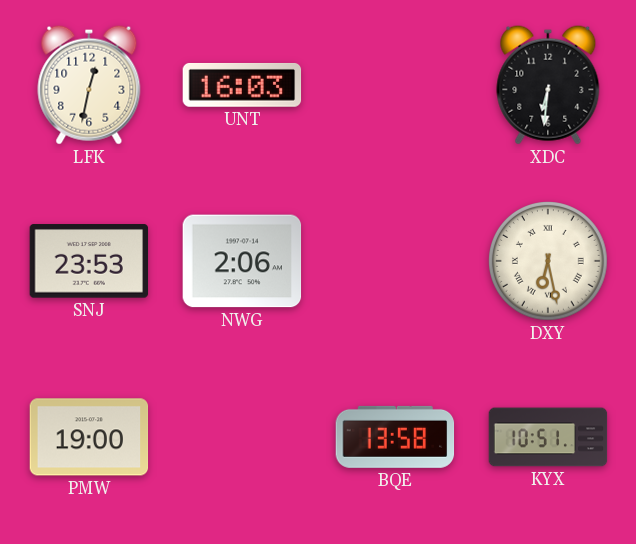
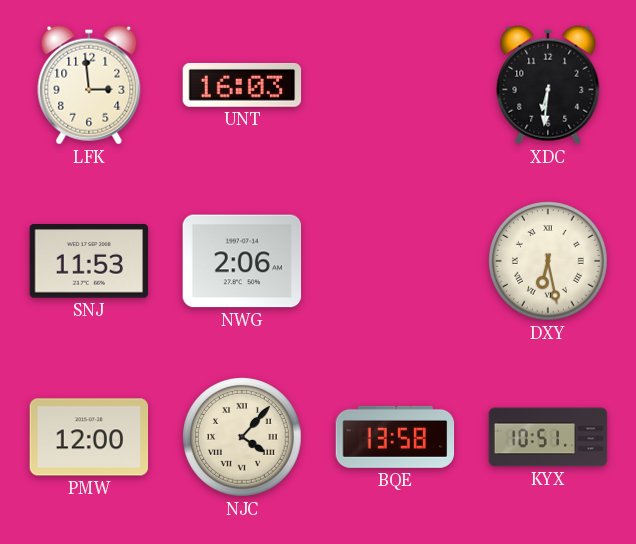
LFK: 12:32 -> 2:59
SNJ: 23:53 -> 11:53
PMW: 19:00 -> 12:00
NJC: none -> 4:07
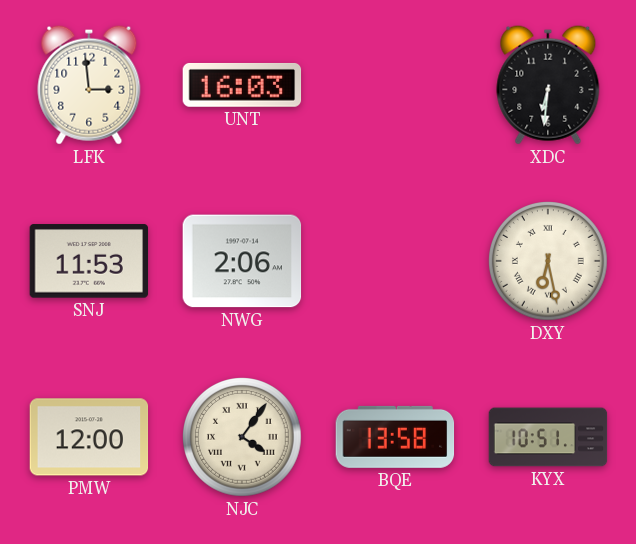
NJC: 4:07 -> 4:06
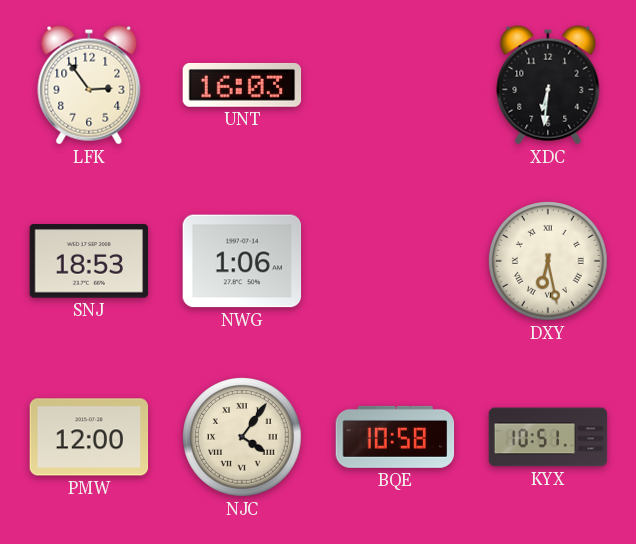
LFK: 2:59 -> 2:54
SNJ: 11:53 -> 18:53
NWG: 2:06 -> 1:06
BQE: 13:58 -> 10:58
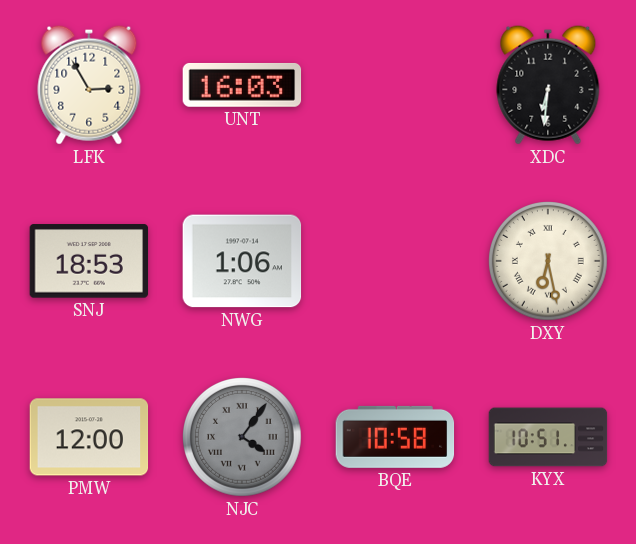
LFK: 2:54 -> 2:55
NJC dial: cream -> grey
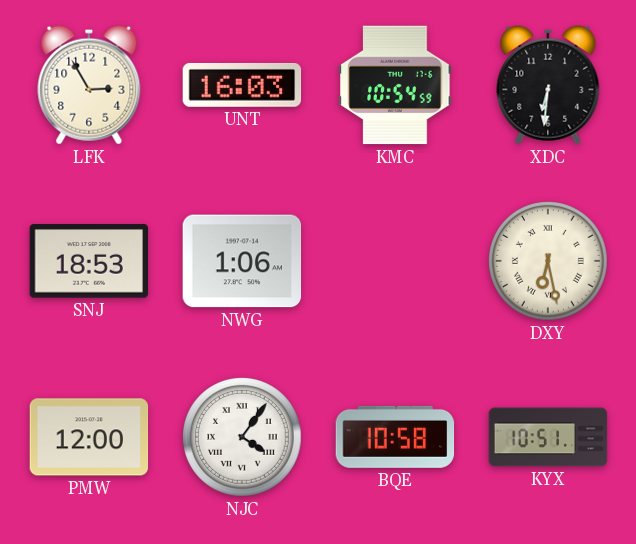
KMC: none -> 10:54
NJC dial: grey -> white
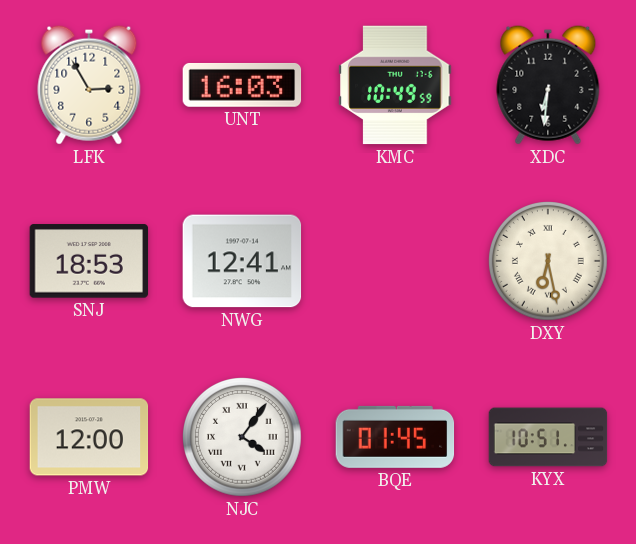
KMC: 10:54 -> 10:49
NWG: 1:06 -> 12:41
BQE: 10:58 -> 01:45
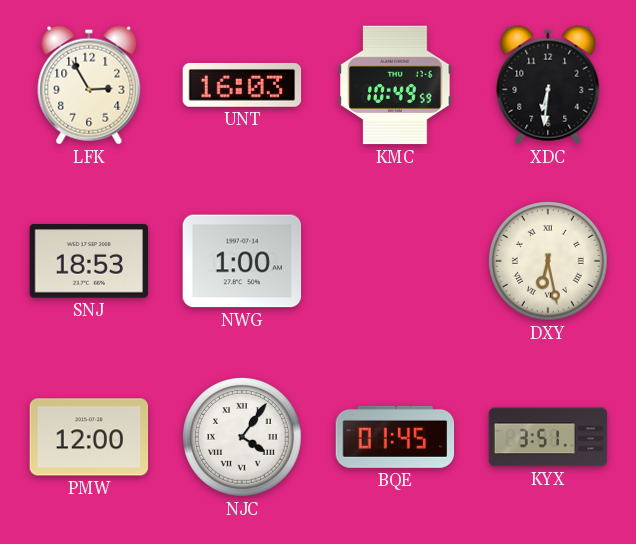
NWG: 12:41 -> 1:00
KYX: 10:51 -> 3:51
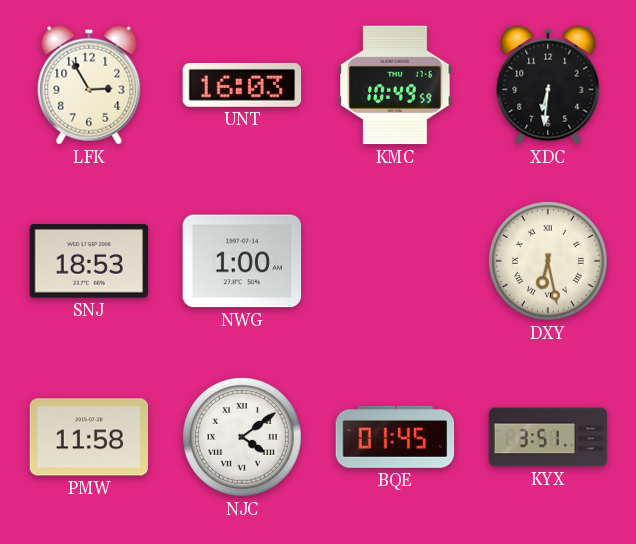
PMW: 12:00 -> 11:58
NJC: 4:06 -> 4:09
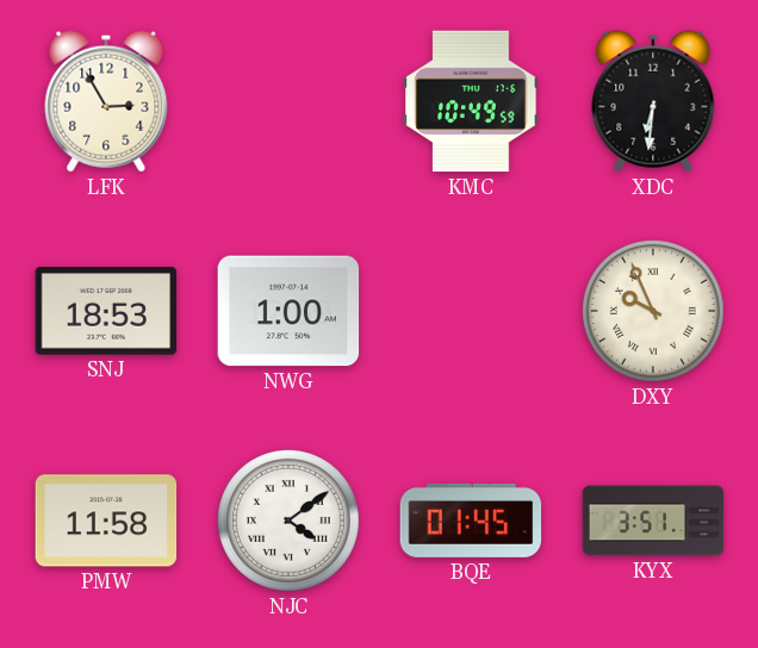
UNT: 16:03 -> none
DXY: 6:28 -> 9:56
